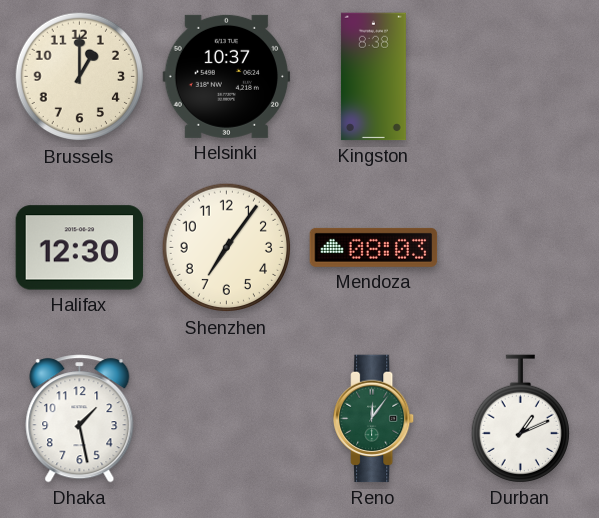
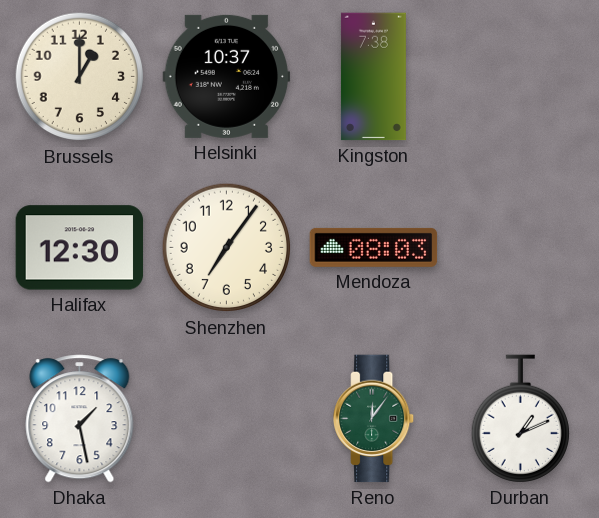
Kingston: 8:38 -> 7:38
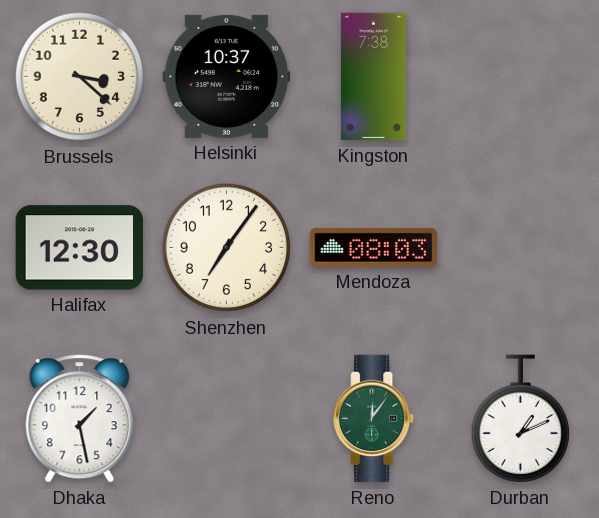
Brussels: 1:00 -> 3:22
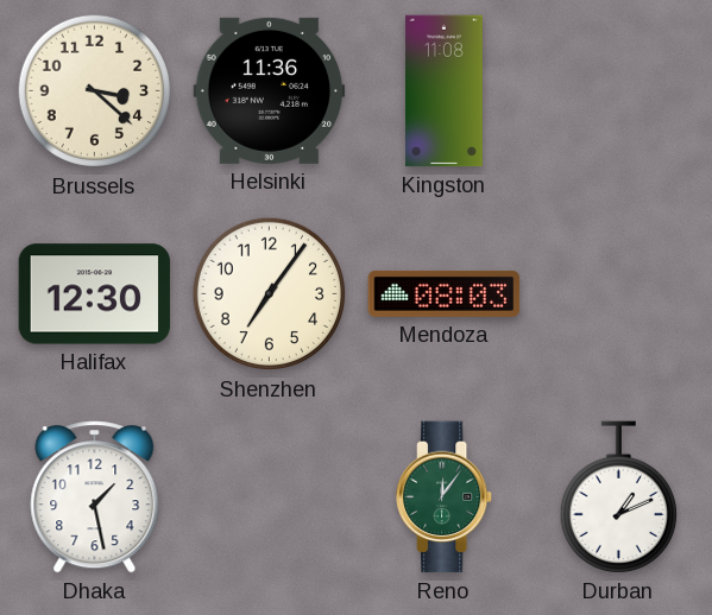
Helsinki: 10:37 -> 11:36
Kingston: 7:38 -> 11:08
